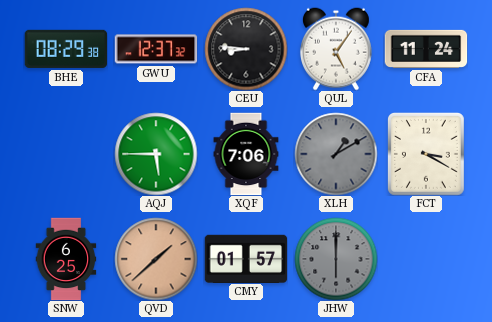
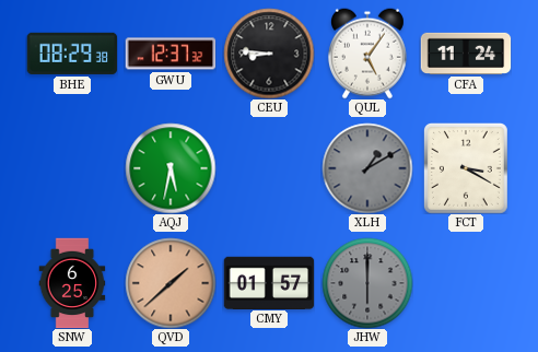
AQJ: 5:45 -> 5:32
XQF: 7:06 -> none
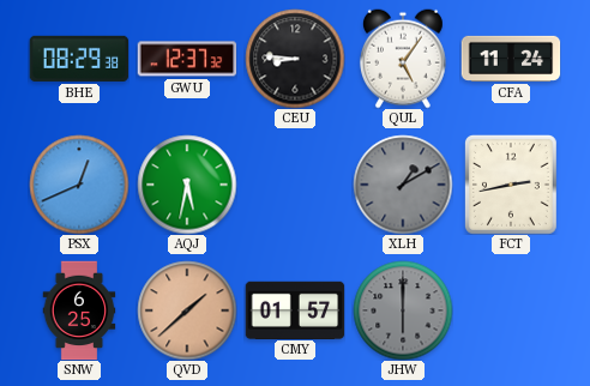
PSX: none -> 12:41
FCT: 3:20 -> 2:43
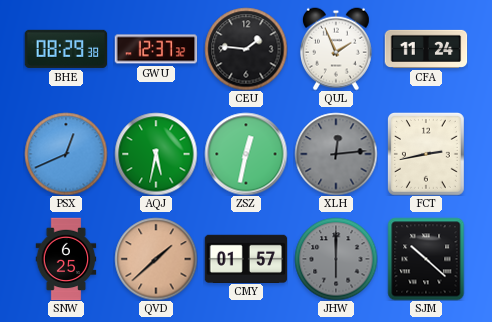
CEU: 8:46 -> 1:46
QUL: 5:06 -> 1:56
ZSZ: none -> 12:32
XLH: 1:10 -> 12:14
SJM: none -> 10:22
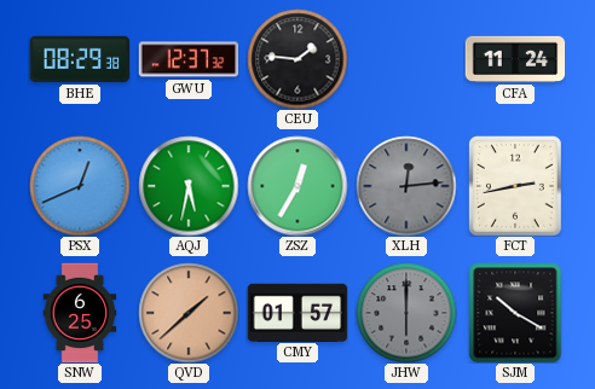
QUL: 1:56 -> none
ZSZ: 12:32 -> 12:35
SJM: 10:22 -> 10:20
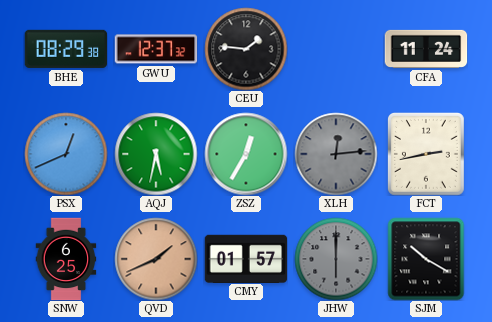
QVD: 1:38 -> 1:41
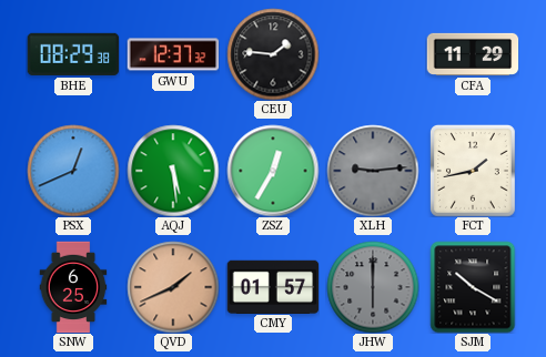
CFA: 11:24 -> 11:29
AQJ: 5:32 -> 5:29
XLH: 12:14 -> 9:14
FCT: 2:43 -> 1:43
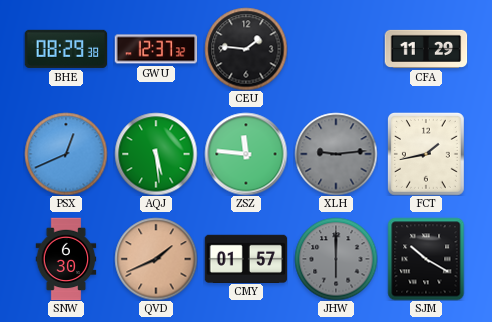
ZSZ: 12:35 -> 11:46
SNW: 6:25 -> 6:30
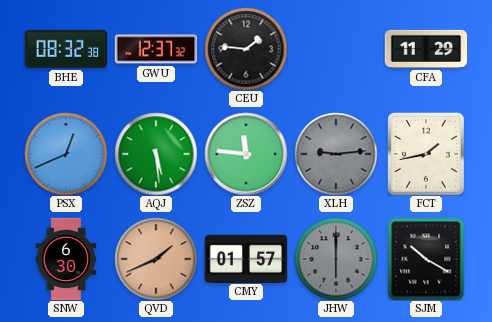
BHE: 08:29 -> 08:32
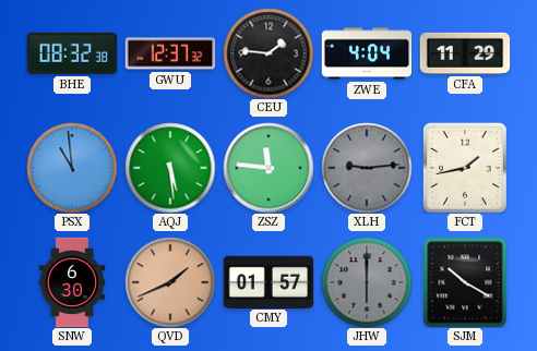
ZWE: none -> 4:04
PSX: 12:41 -> 10:59
